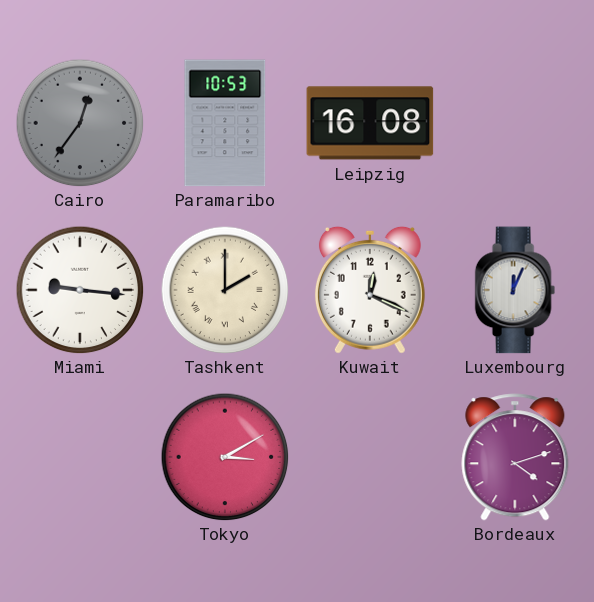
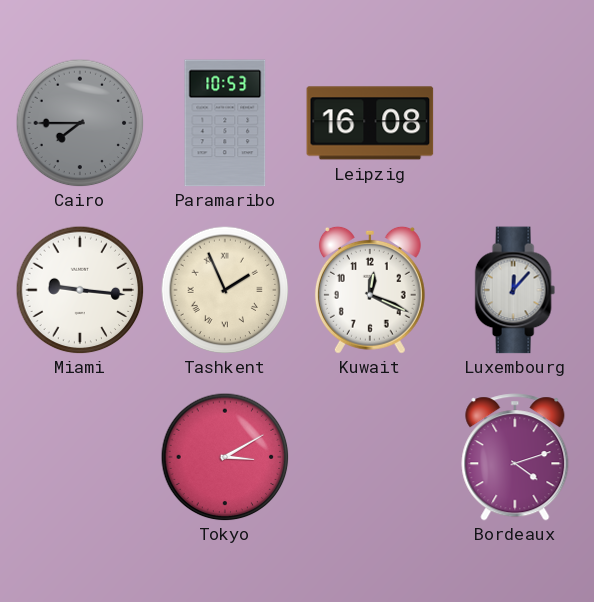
Cairo: 12:36 -> 7:45
Tashkent: 2:00 -> 1:56
Luxembourg: 12:04 -> 12:07
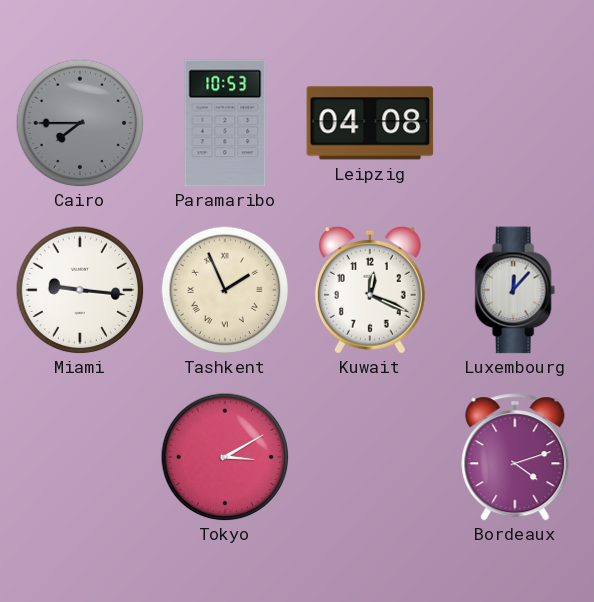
Leipzig: 16:08 -> 04:08
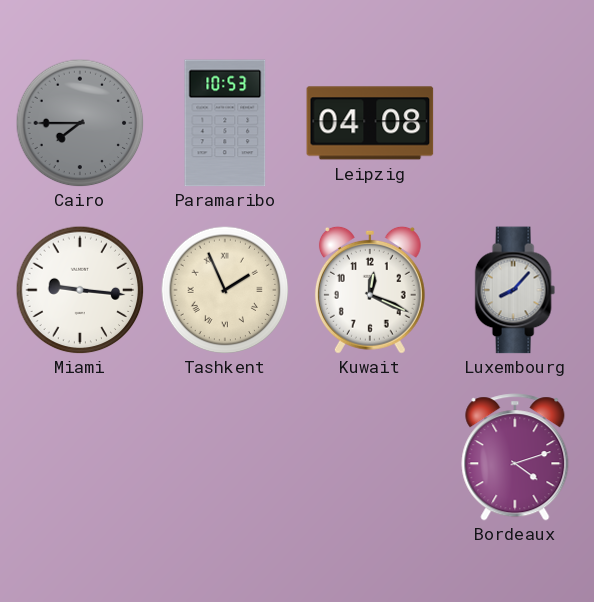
Luxembourg: 12:07 -> 8:07
Tokyo: 3:10 -> none
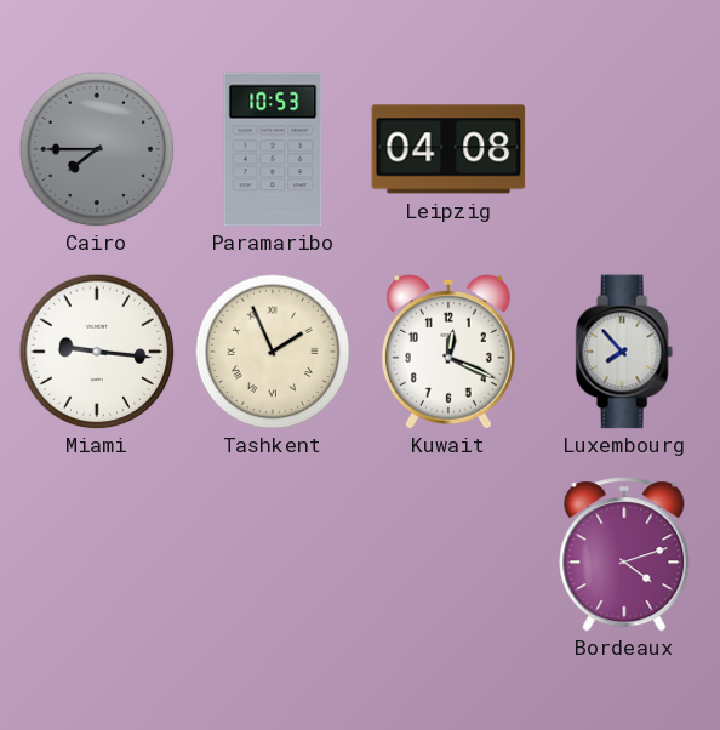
Luxembourg: 8:07 -> 7:53
